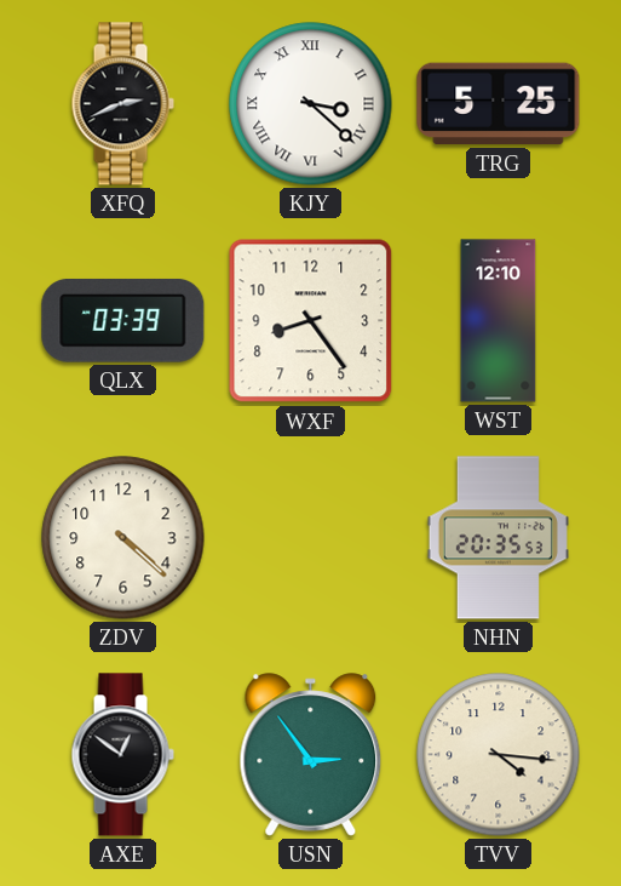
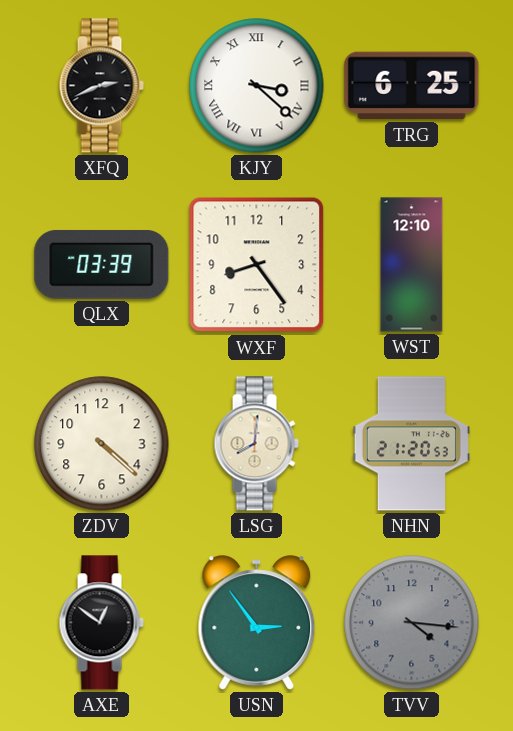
TRG: 5:25 -> 6:25
LSG: none -> 8:01
NHN: 20:35 -> 21:20
TVV dial: cream -> grey
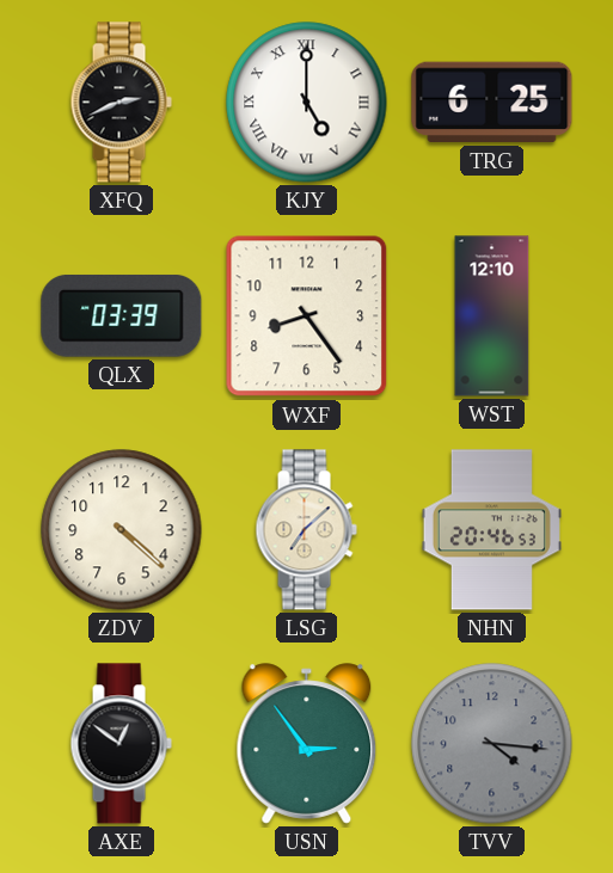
KJY: 3:22 -> 5:00
LSG: 8:01 -> 7:08
NHN: 21:20 -> 20:46
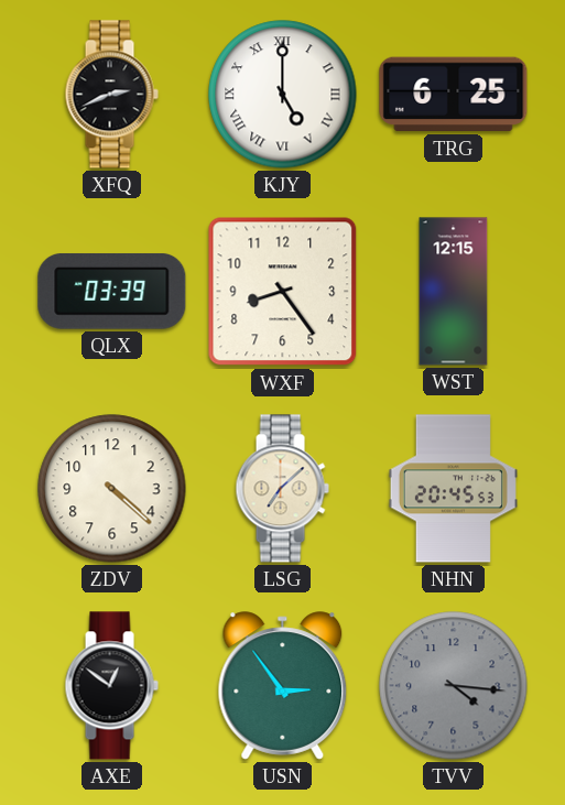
WST: 12:10 -> 12:15
NHN: 20:46 -> 20:45
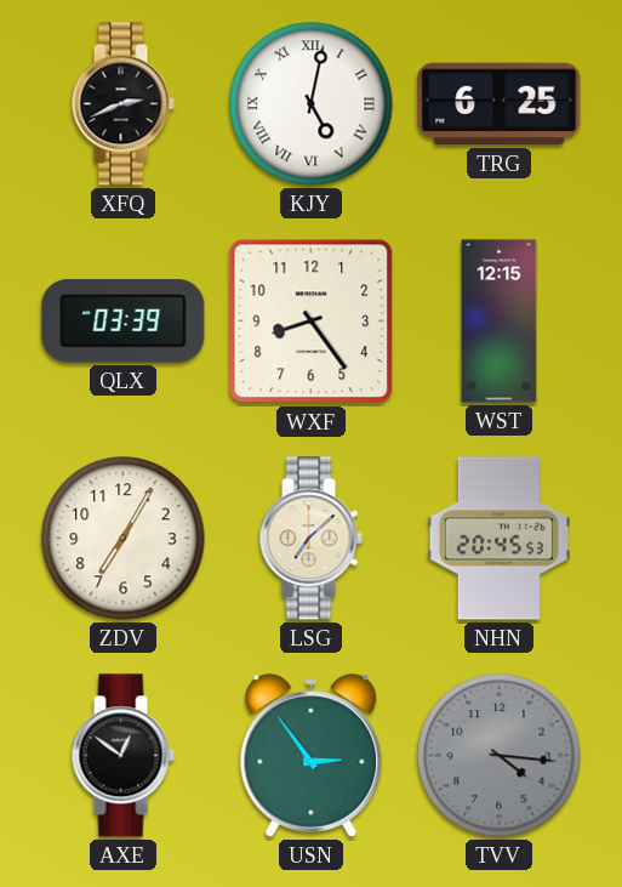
KJY: 5:00 -> 5:02
ZDV: 4:22 -> 7:05
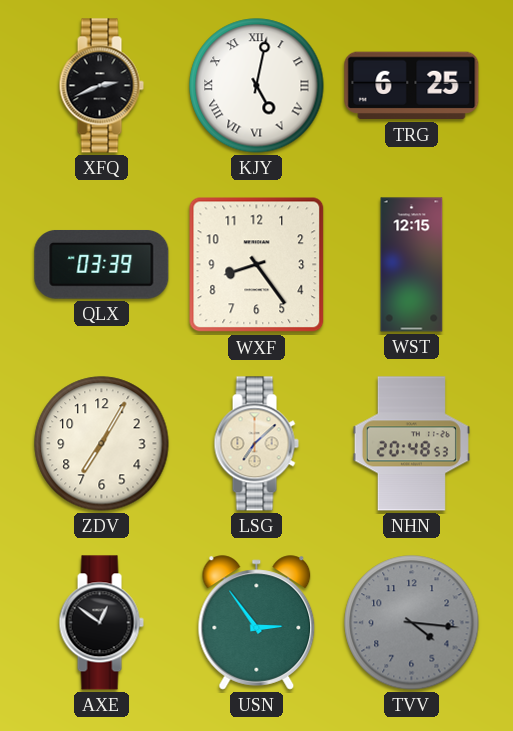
NHN: 20:45 -> 20:48
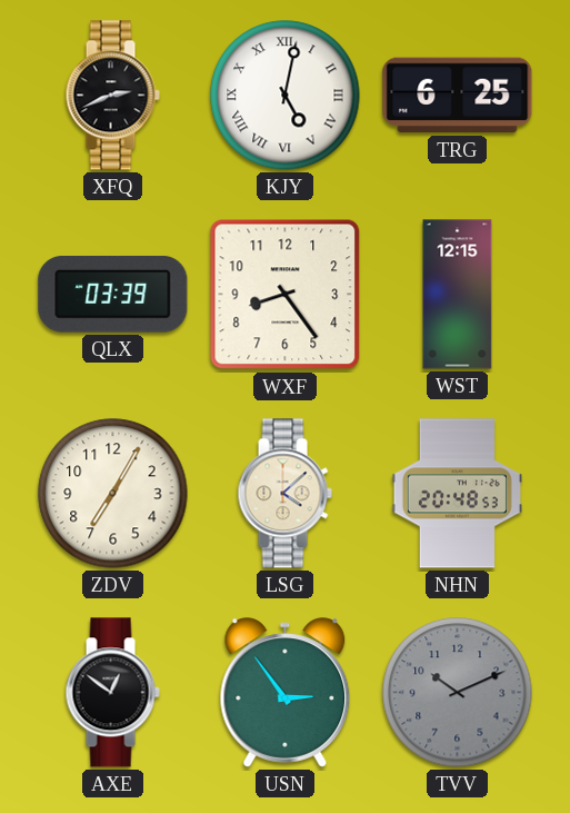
LSG: 7:08 -> 4:08
TVV: 4:16 -> 10:11
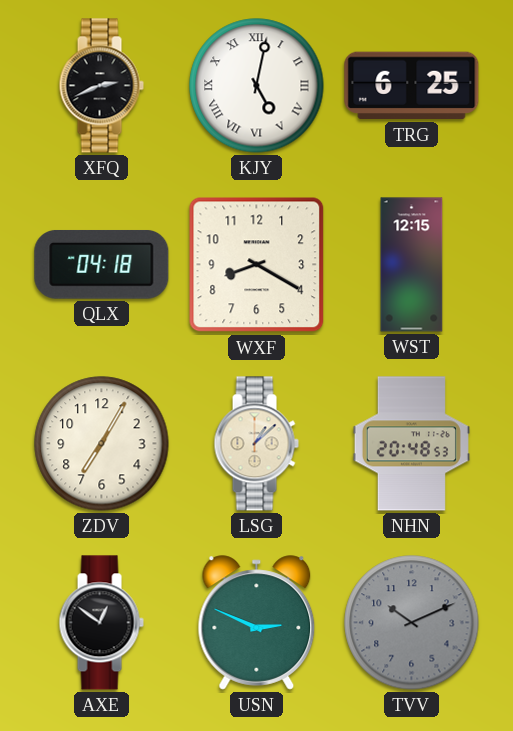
QLX: 03:39 -> 04:18
WXF: 8:24 -> 8:20
LSG: 4:08 -> 1:08
USN: 2:54 -> 2:49
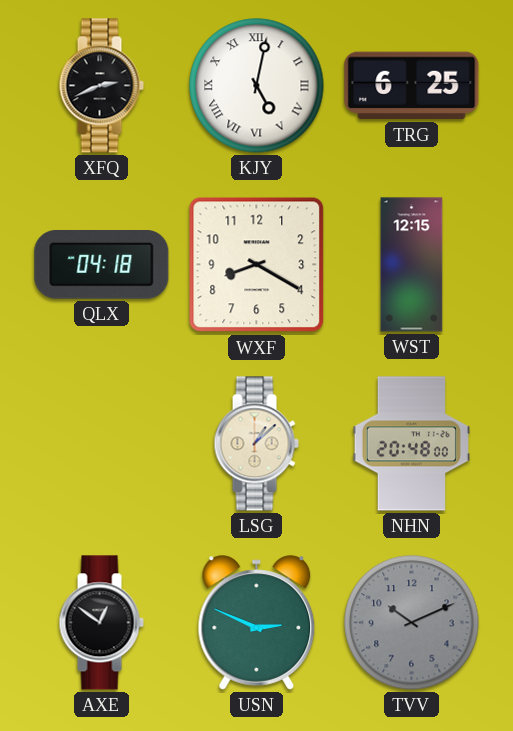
ZDV: 7:05 -> none
NHN: 20:48:53 -> 20:48:00
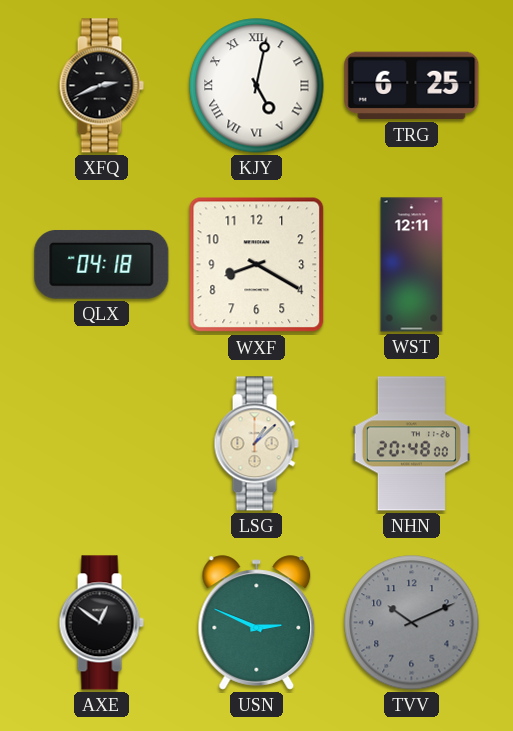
WST: 12:15 -> 12:11
